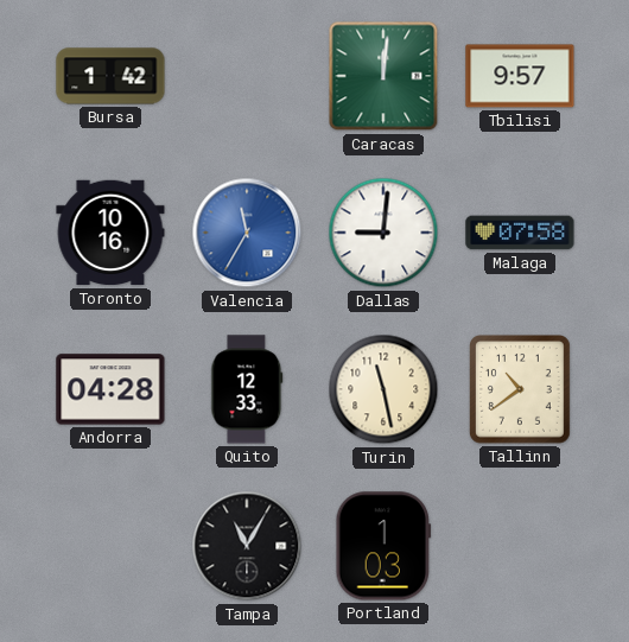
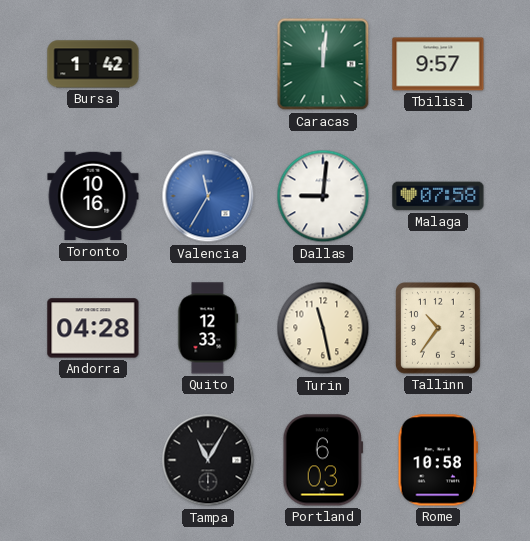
Tallinn: 10:39 -> 10:36
Portland: 1:03 -> 6:03
Rome: none -> 10:58
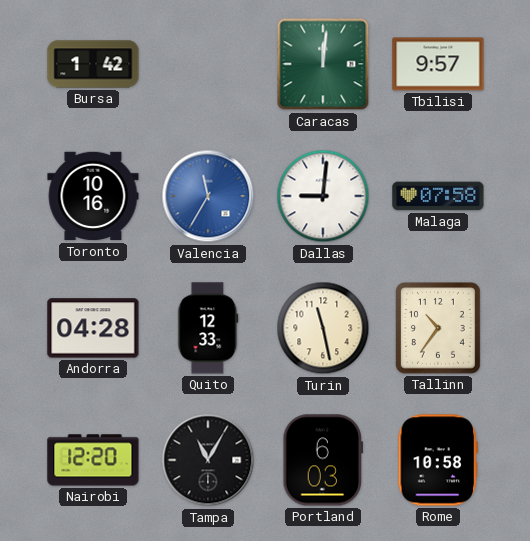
Nairobi: none -> 12:20
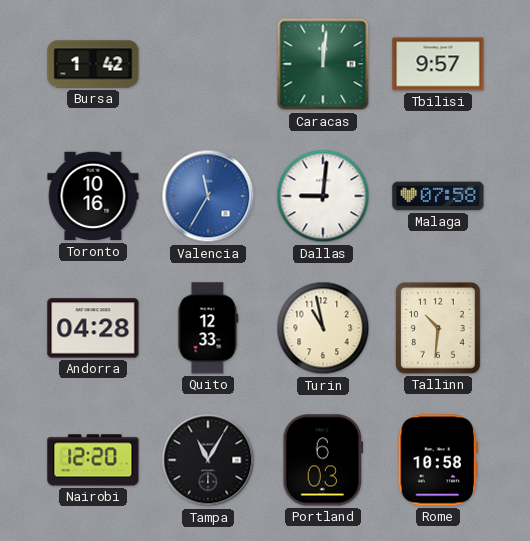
Turin: 11:28 -> 10:58
Tallinn: 10:36 -> 10:31
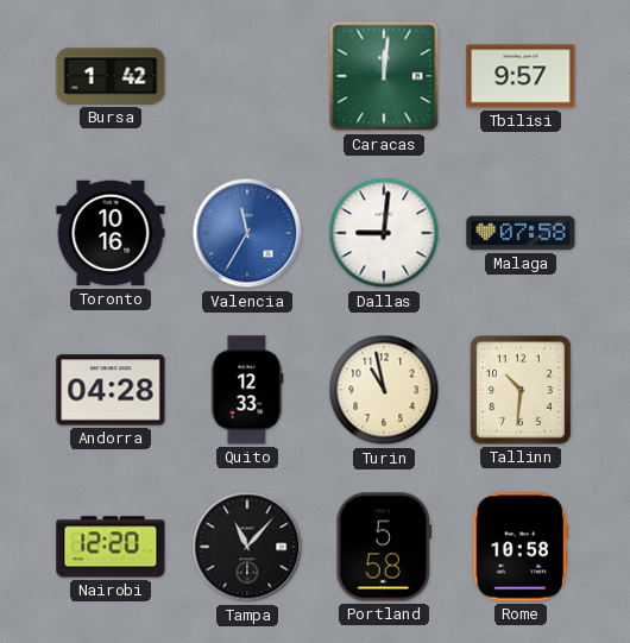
Tampa: 11:05 -> 11:07
Portland: 6:03 -> 5:58
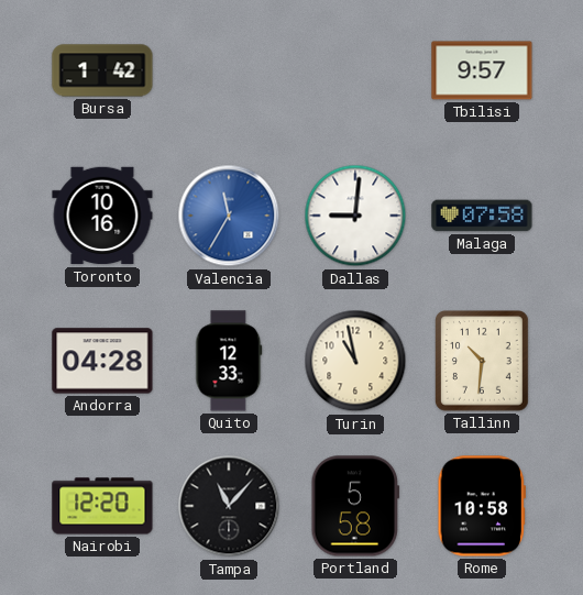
Caracas: 12:01 -> none
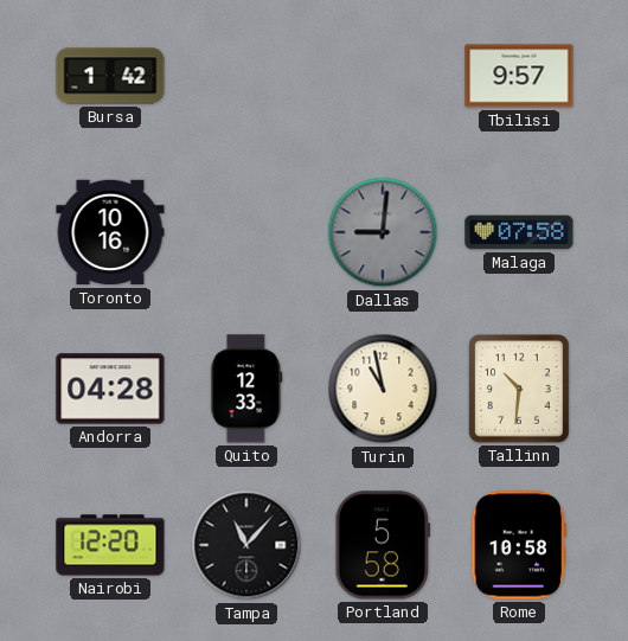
Valencia: 11:35 -> none
Dallas dial: white -> grey
